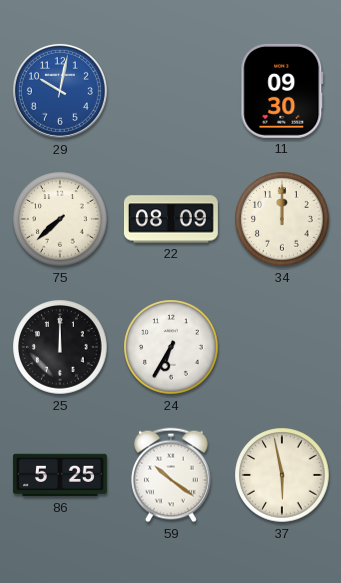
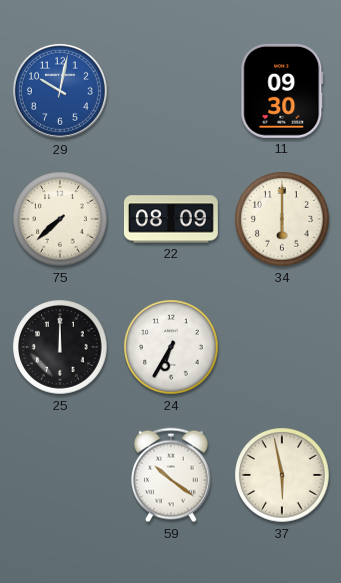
34: 12:00 -> 6:00
86: 5:25 -> none
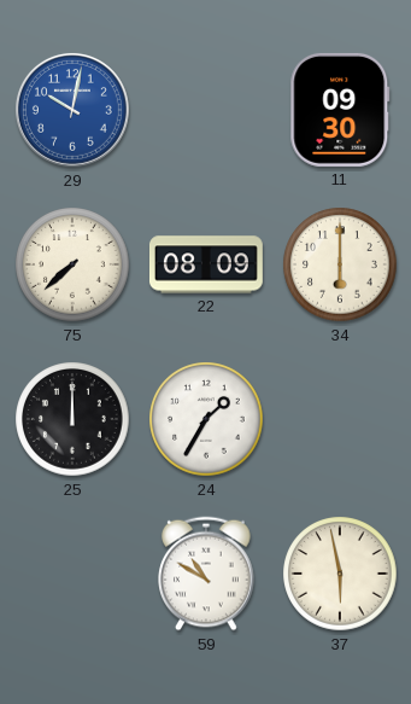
24: 6:35 -> 1:35
59: 10:21 -> 10:50
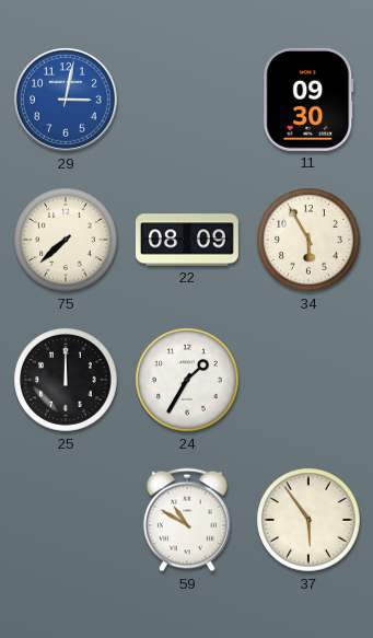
29: 10:02 -> 3:02
34: 6:00 -> 5:55
37: 5:58 -> 5:54
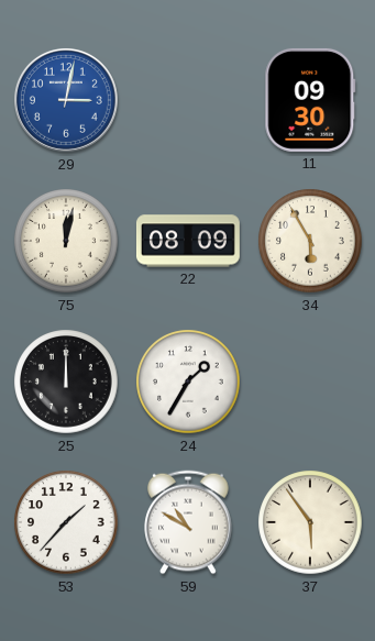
75: 7:38 -> 12:02
53: none -> 1:37
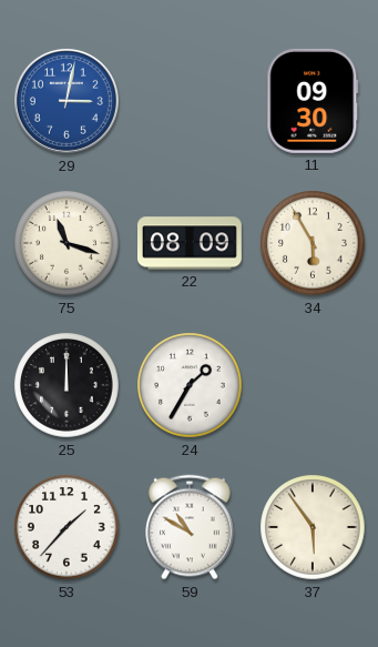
75: 12:02 -> 11:18
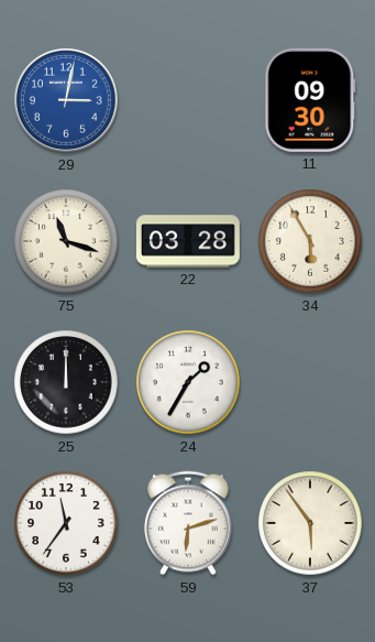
22: 08:09 -> 03:28
53: 1:37 -> 11:36
59: 10:50 -> 6:12
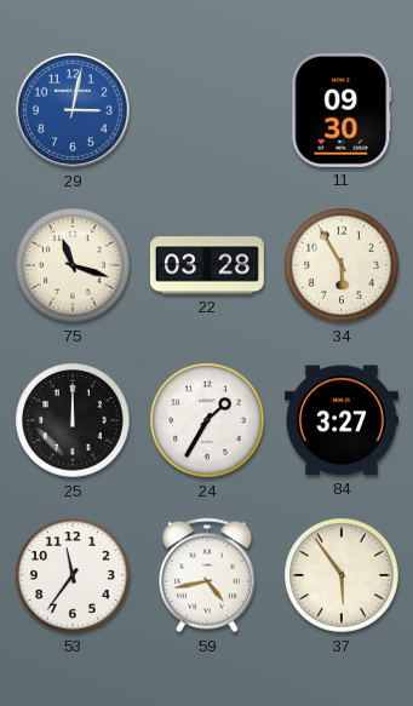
84: none -> 3:27
59: 6:12 -> 4:43
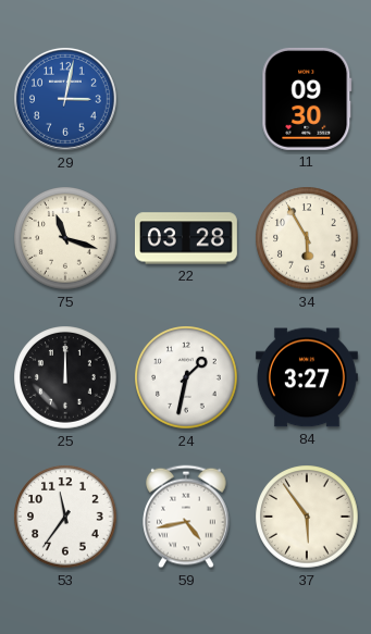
24: 1:35 -> 1:32
